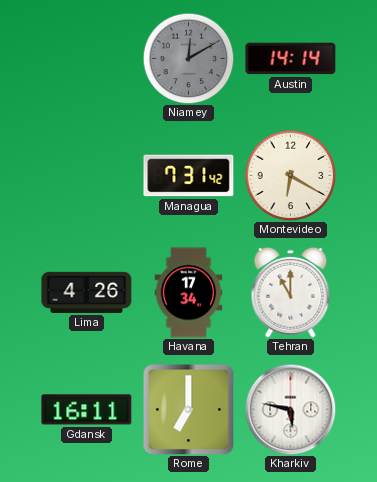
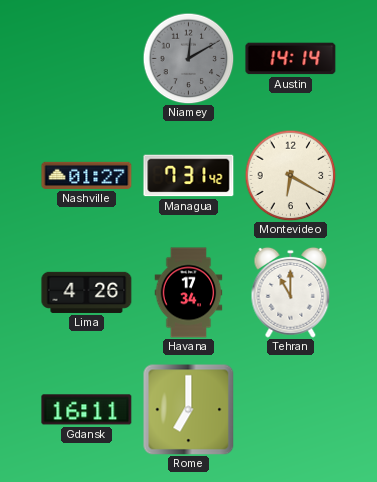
Nashville: none -> 01:27
Kharkiv: 5:47 -> none
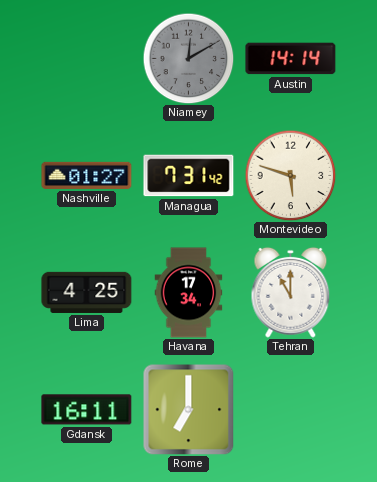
Montevideo: 6:20 -> 5:48
Lima: 4:26 -> 4:25
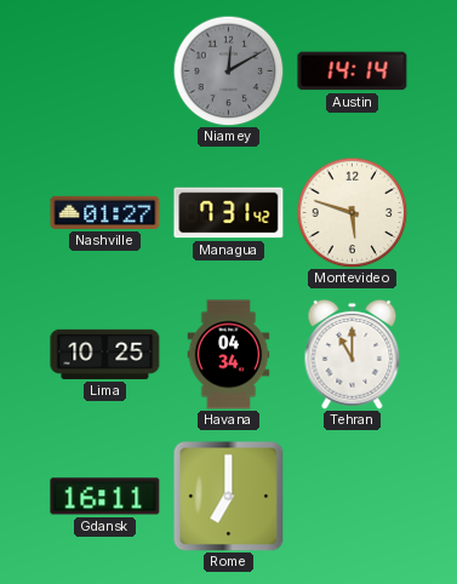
Lima: 4:25 -> 10:25
Havana: 17:34 -> 04:34
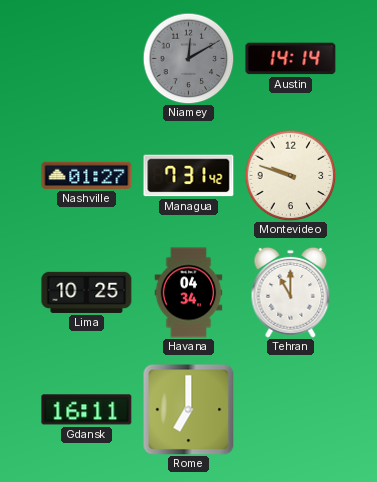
Montevideo: 5:48 -> 9:48
